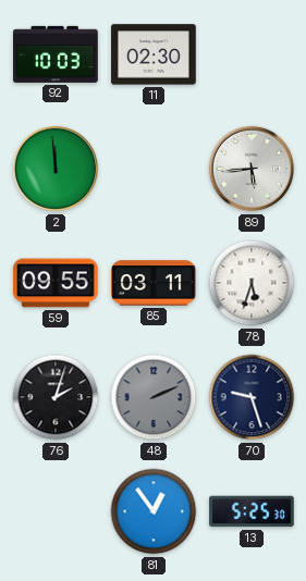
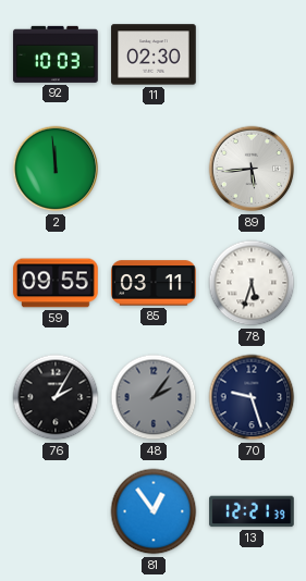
76: 2:03 -> 2:05
48: 2:11 -> 2:06
13: 5:25 -> 12:21
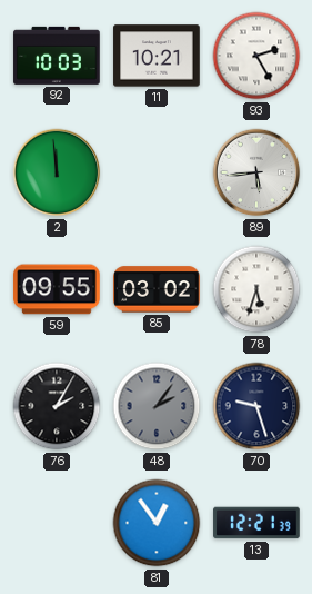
11: 02:30 -> 10:21
93: none -> 2:25
85: 03:11 -> 03:02
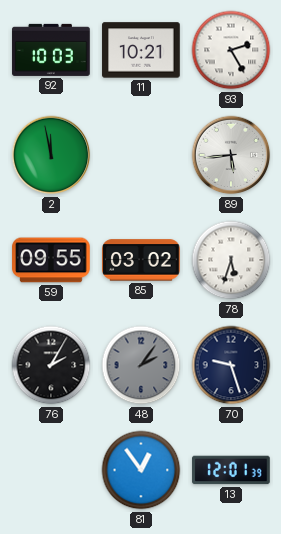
2: 11:59 -> 11:58
13: 12:21 -> 12:01
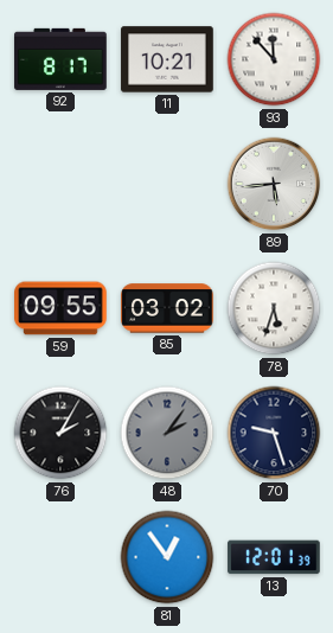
92: 10:03 -> 8:17
93: 2:25 -> 11:53
2: 11:58 -> none
